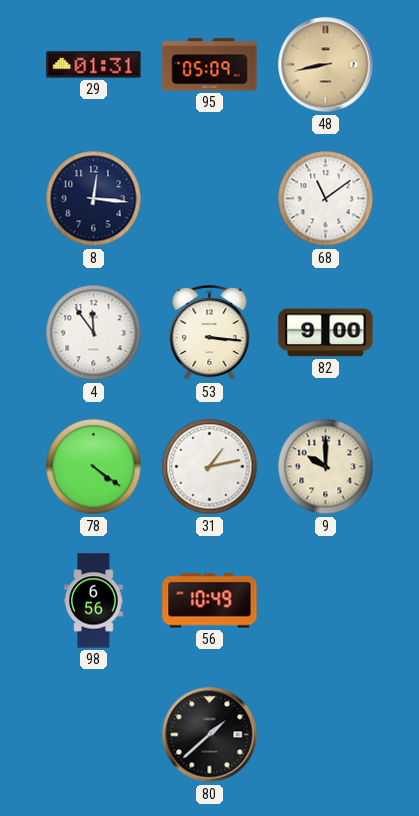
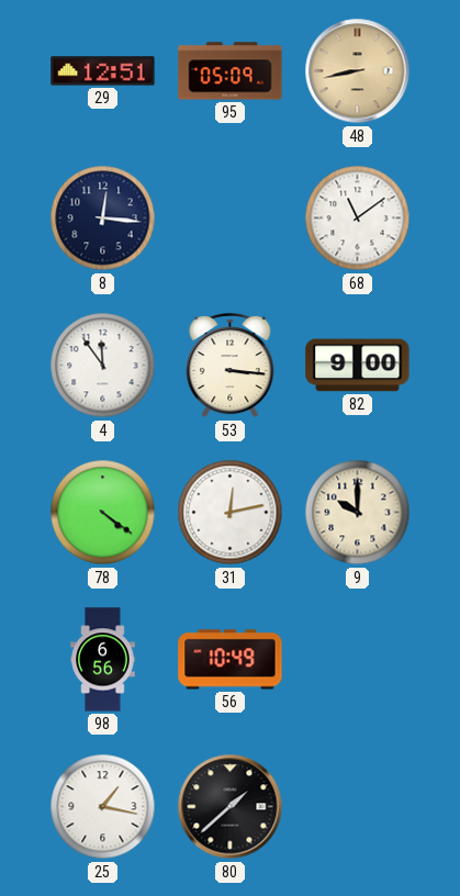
29: 01:31 -> 12:51
31: 1:13 -> 12:13
25: none -> 1:17
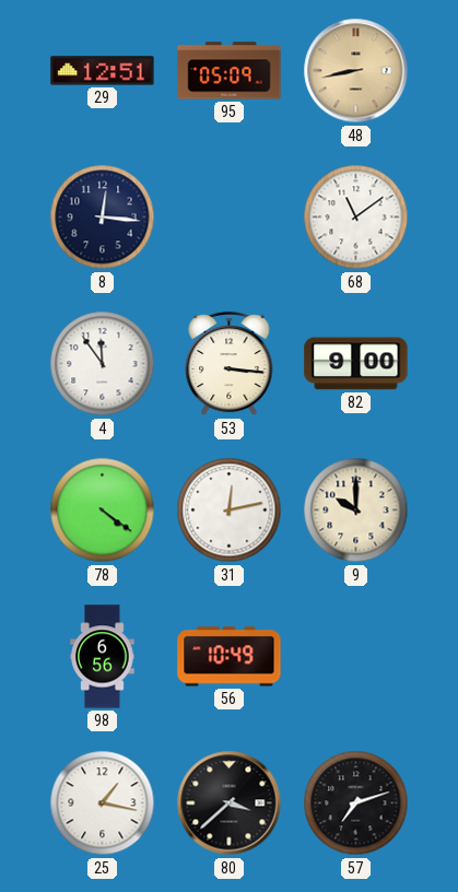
80: 1:38 -> 3:38
57: none -> 7:12
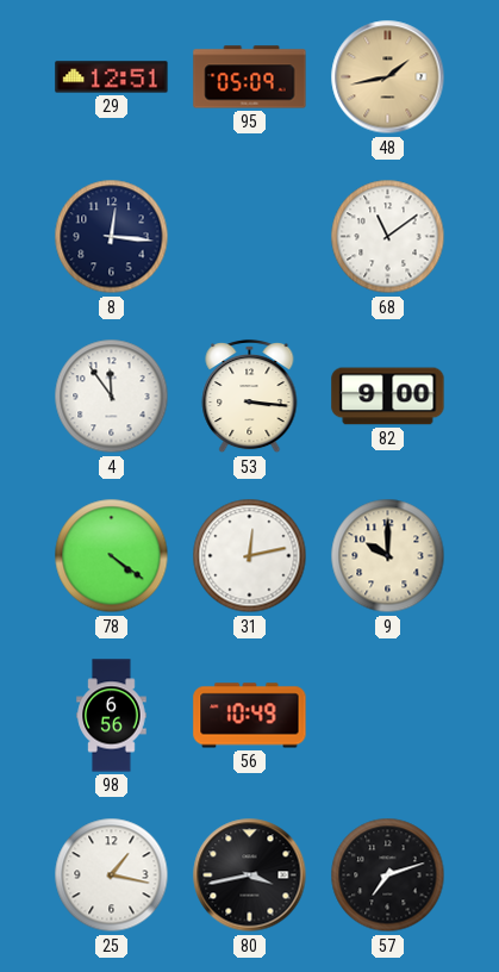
48: 8:43 -> 1:43
80: 3:38 -> 3:43
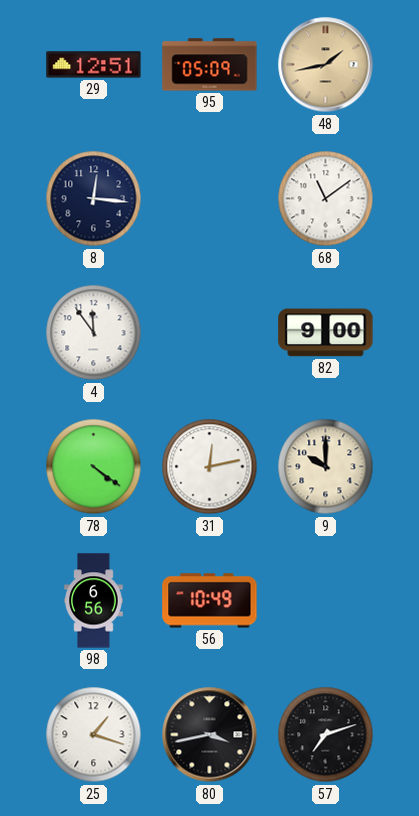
53: 3:16 -> none
25: 1:17 -> 1:18
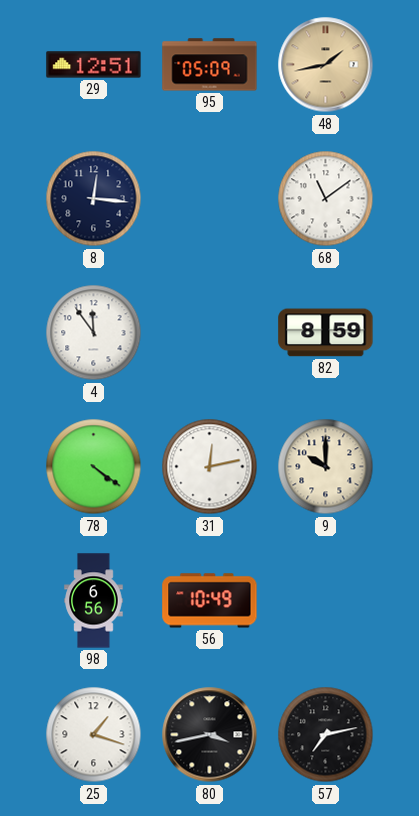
82: 9:00 -> 8:59
57: 7:12 -> 7:13
